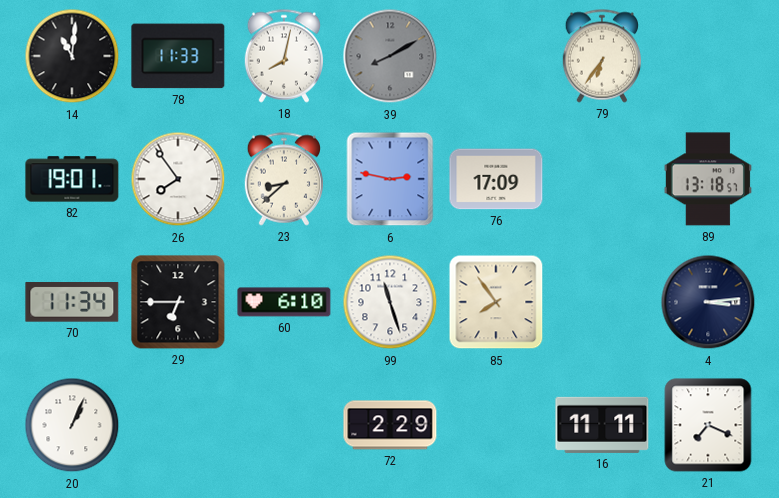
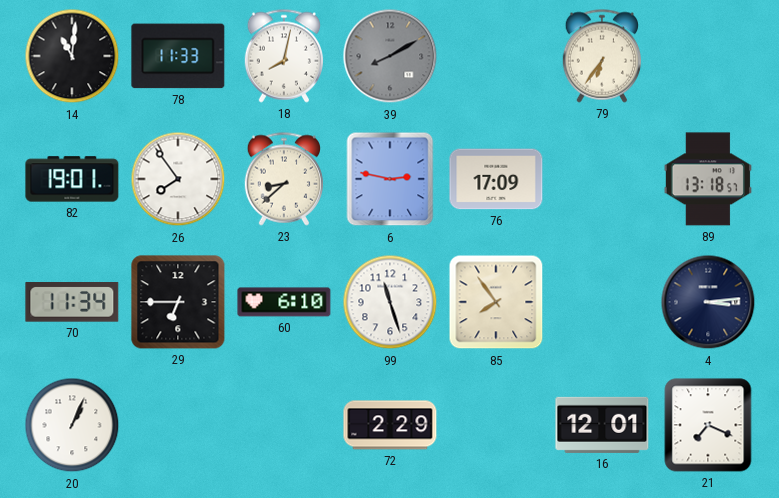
16: 11:11 -> 12:01
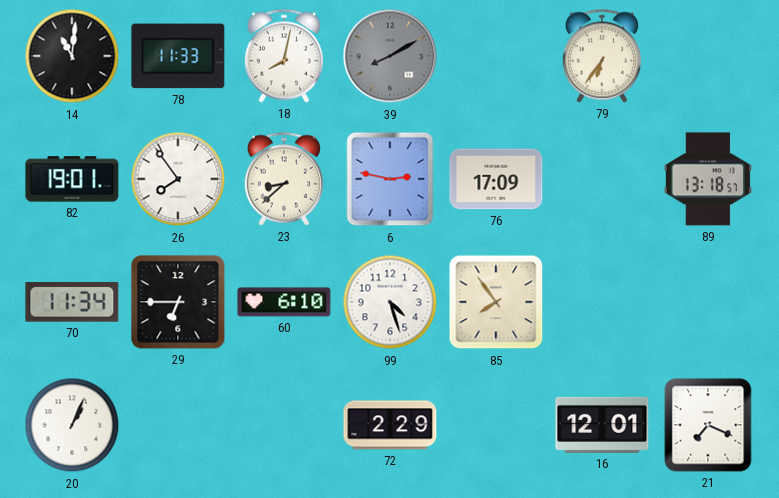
99: 11:27 -> 4:27
4: 3:14 -> none
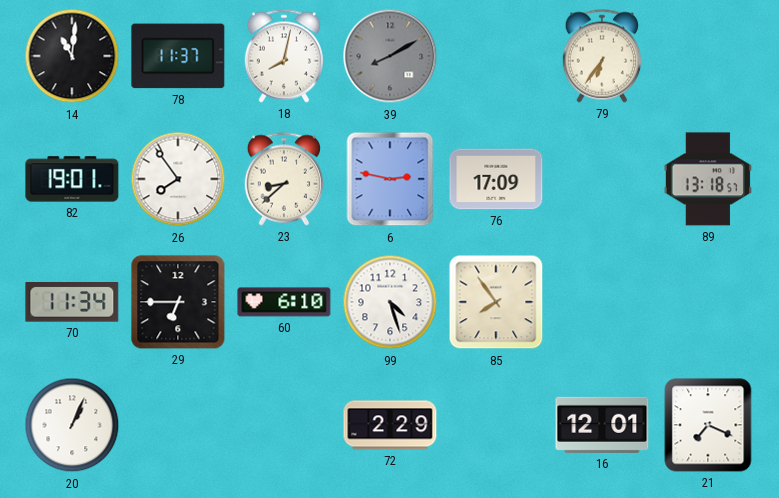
78: 11:33 -> 11:37
